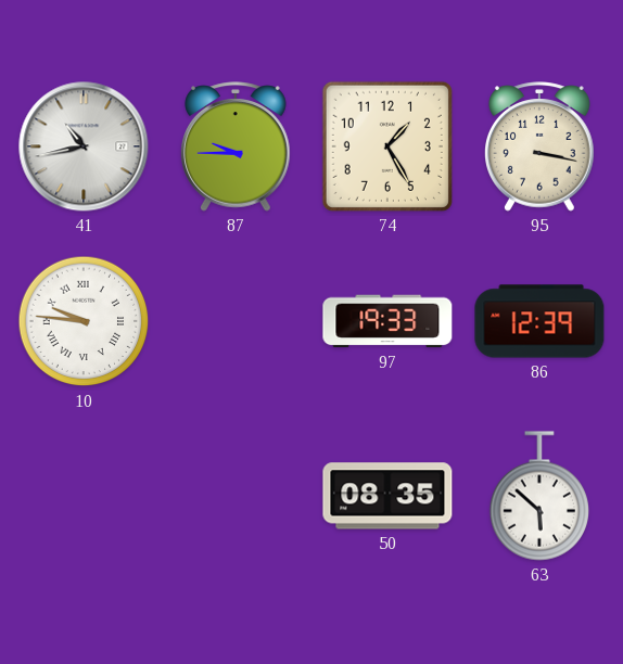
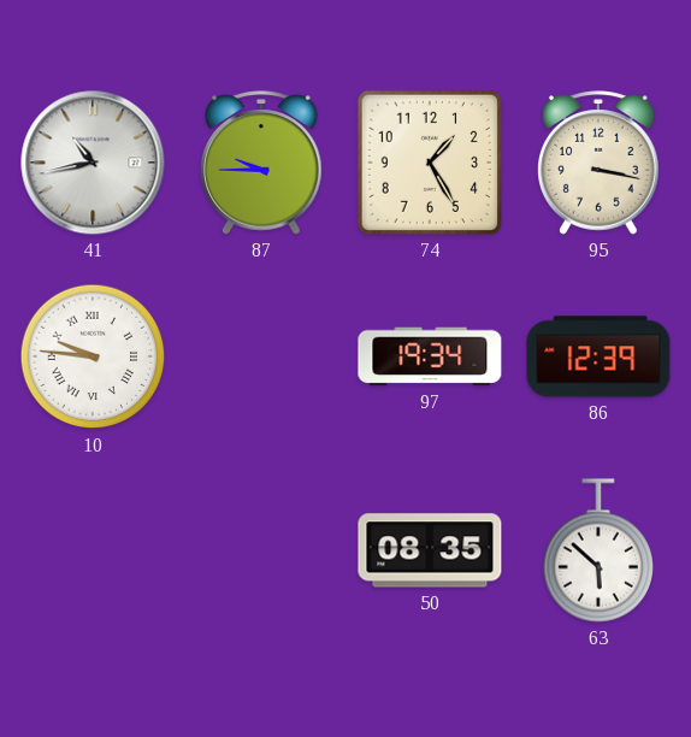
97: 19:33 -> 19:34
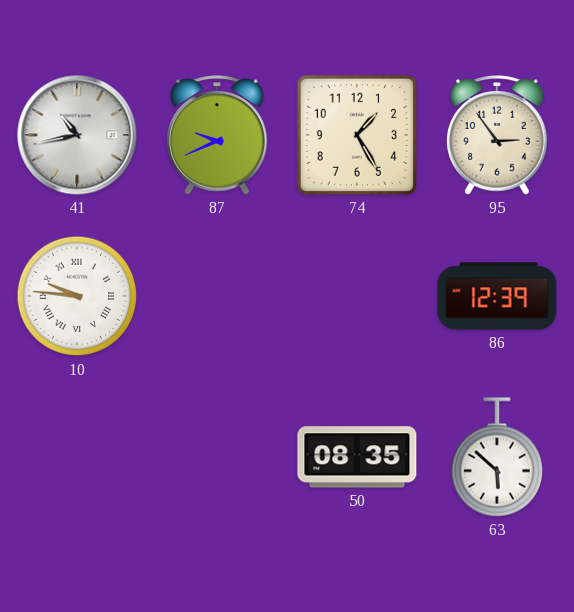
87: 9:45 -> 9:41
95: 3:17 -> 2:54
97: 19:34 -> none
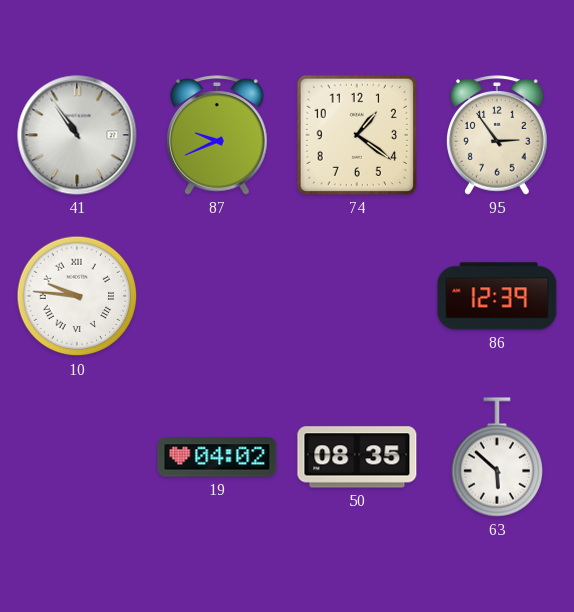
41: 10:43 -> 10:54
74: 1:25 -> 1:21
19: none -> 04:02
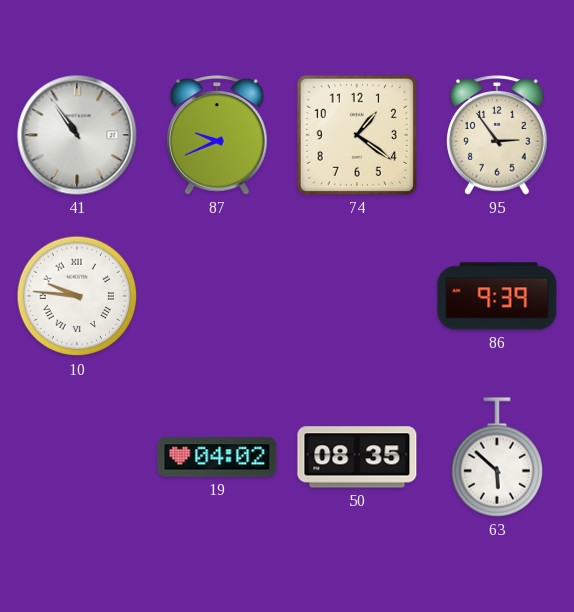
86: 12:39 -> 9:39
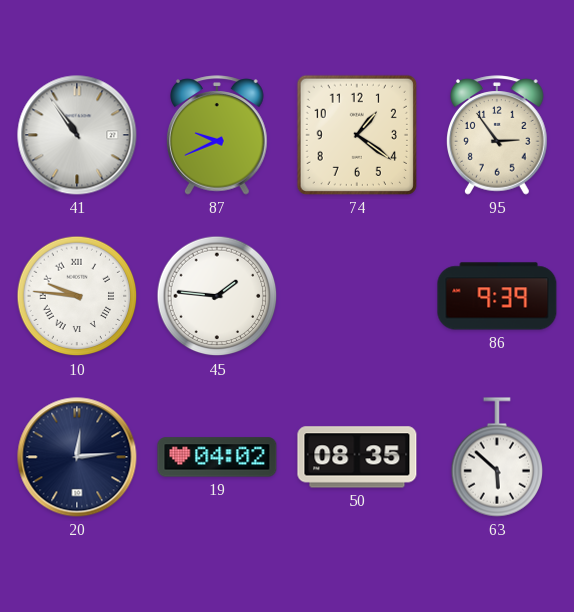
45: none -> 1:46
20: none -> 12:14
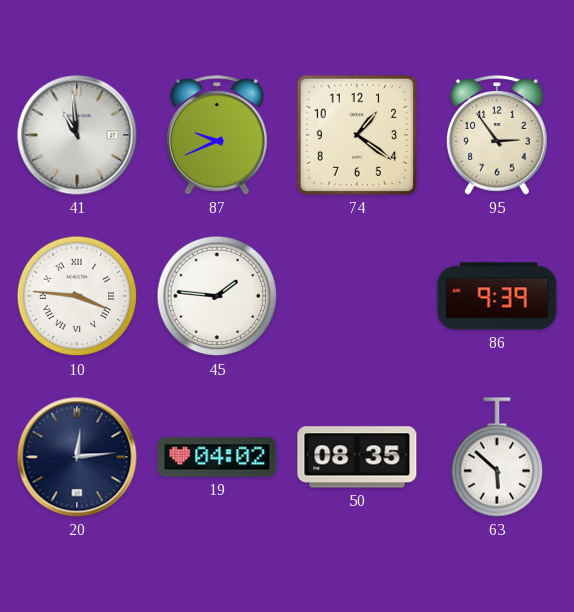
41: 10:54 -> 10:59
10: 9:46 -> 3:46
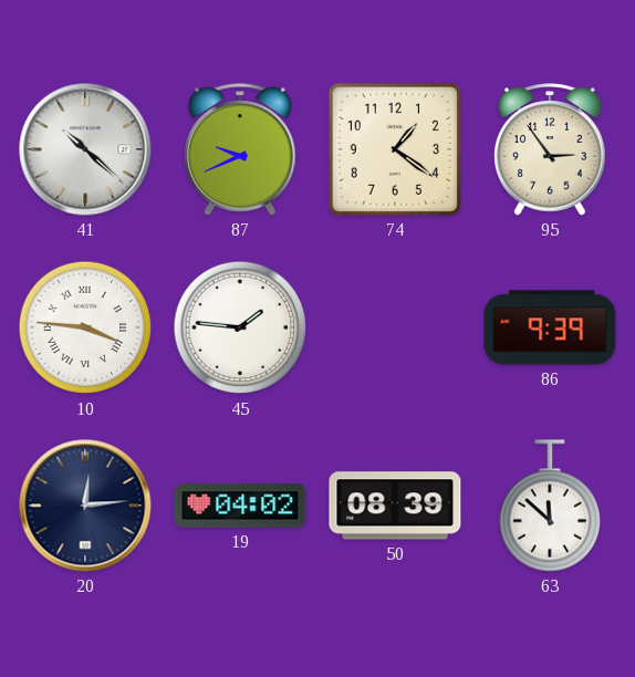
41: 10:59 -> 10:22
50: 08:35 -> 08:39
63: 5:52 -> 11:52
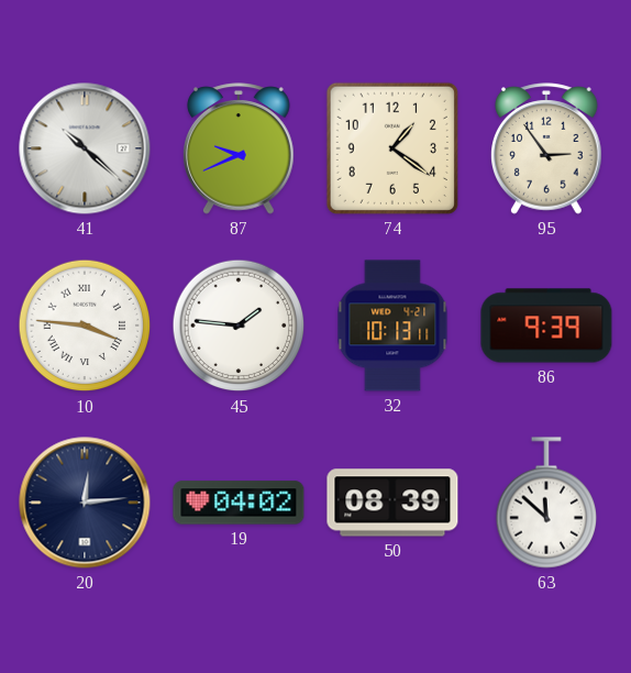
32: none -> 10:13
